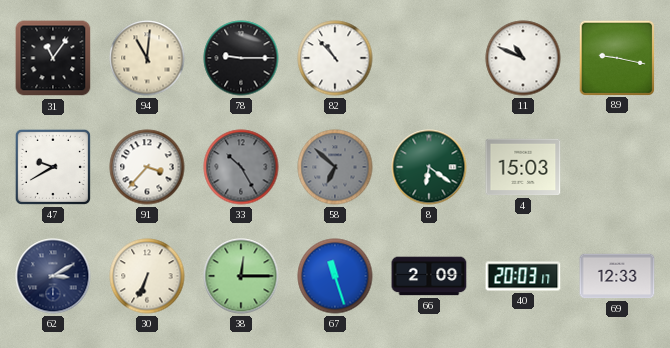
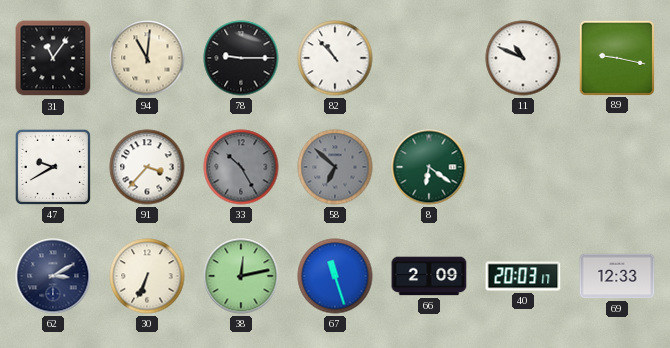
4: 15:03 -> none
38: 12:15 -> 12:13
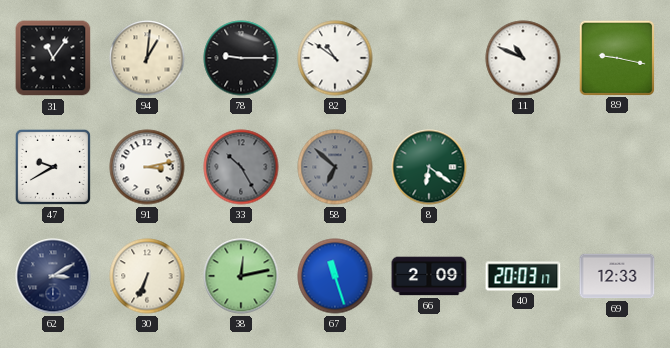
94: 11:01 -> 1:01
82: 10:53 -> 10:51
91: 3:37 -> 3:13
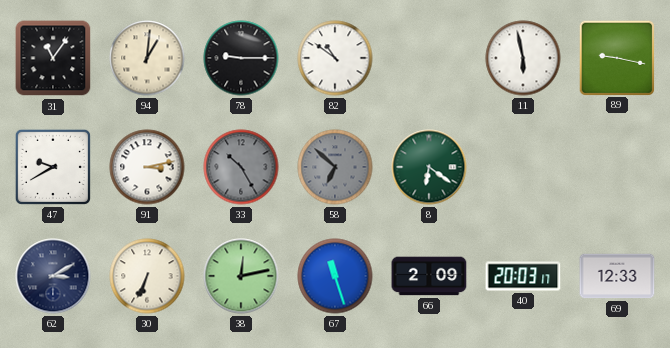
11: 10:49 -> 5:58
